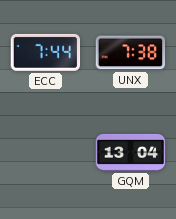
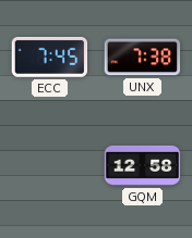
ECC: 7:44 -> 7:45
GQM: 13:04 -> 12:58
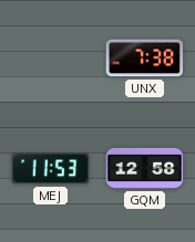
ECC: 7:45 -> none
MEJ: none -> 11:53
